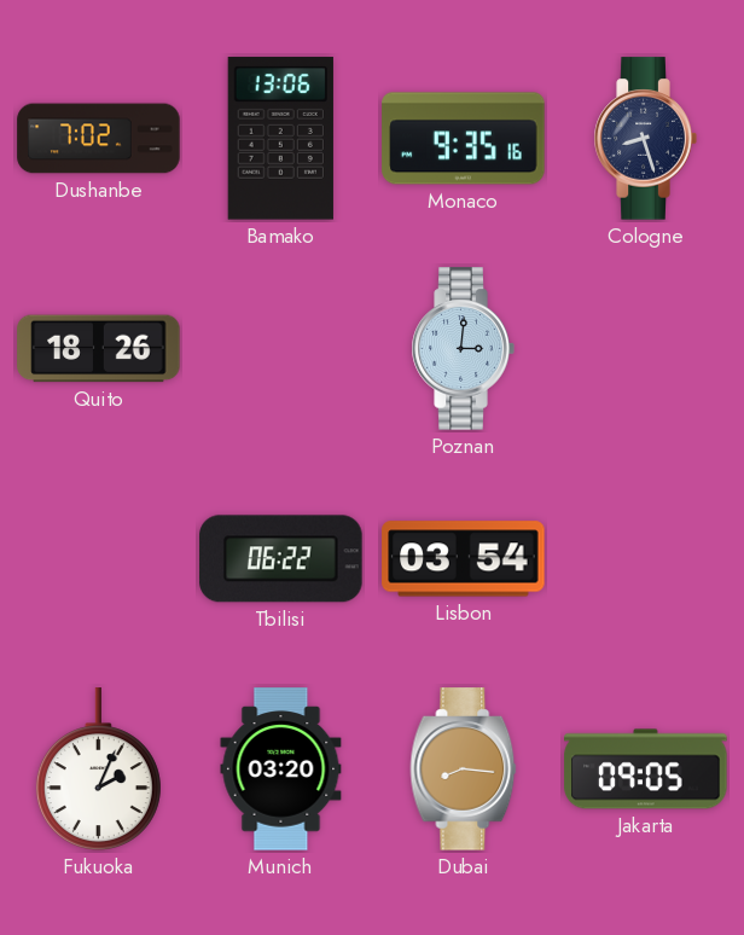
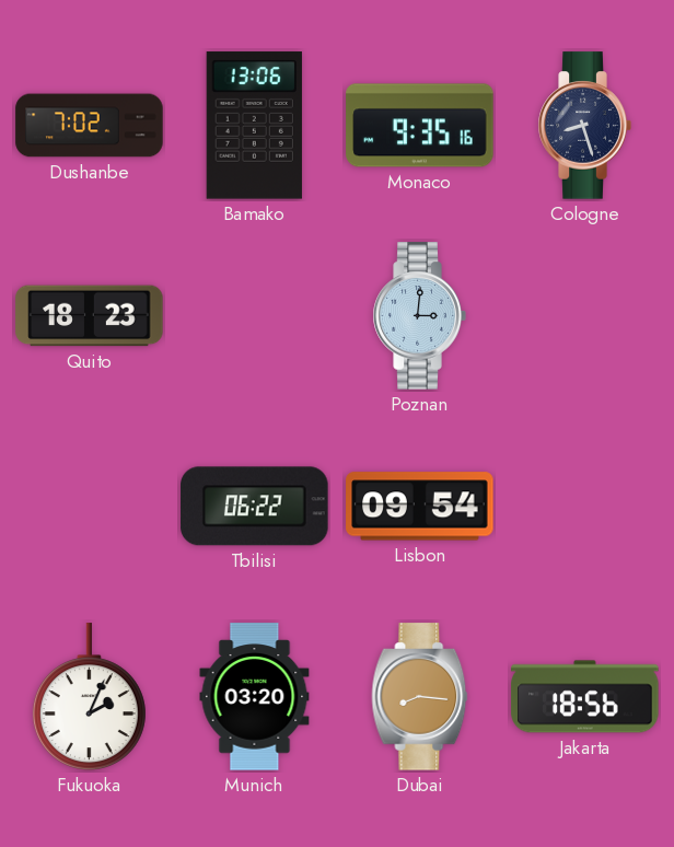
Quito: 18:26 -> 18:23
Lisbon: 03:54 -> 09:54
Jakarta: 09:05 -> 18:56
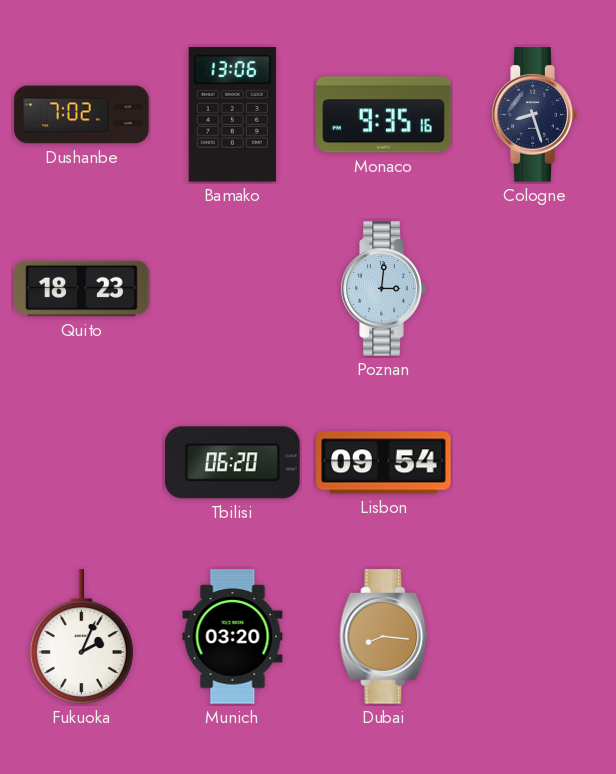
Tbilisi: 06:22 -> 06:20
Jakarta: 18:56 -> none
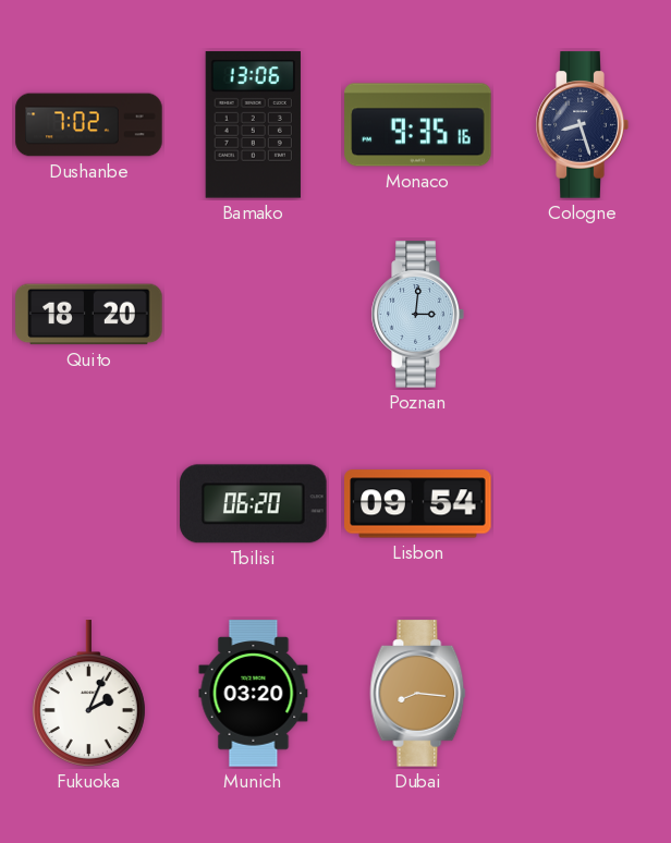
Quito: 18:23 -> 18:20
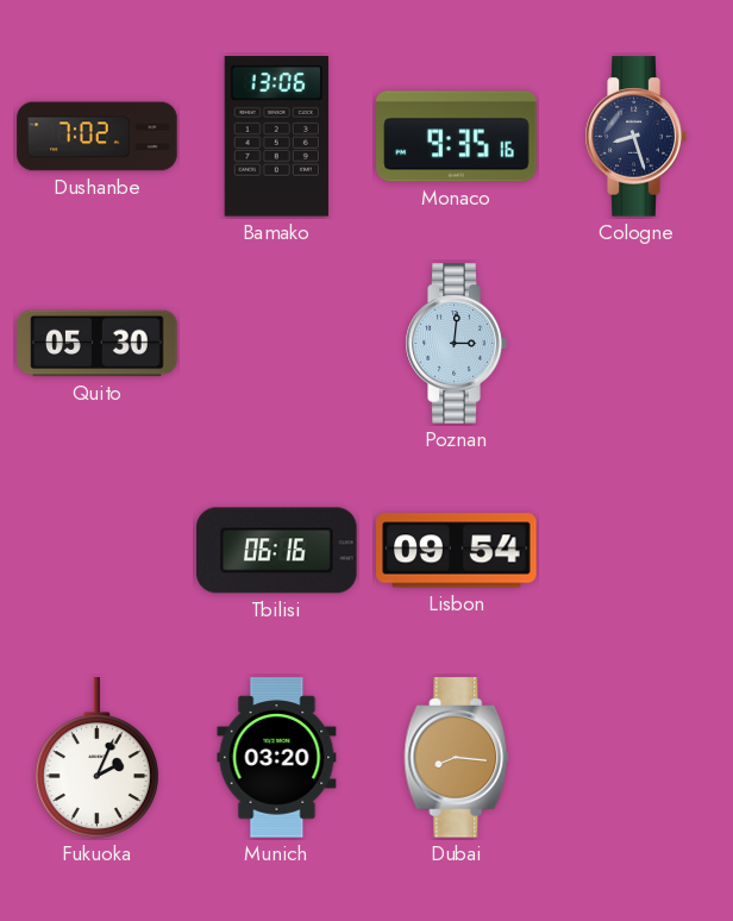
Quito: 18:20 -> 05:30
Tbilisi: 06:20 -> 06:16
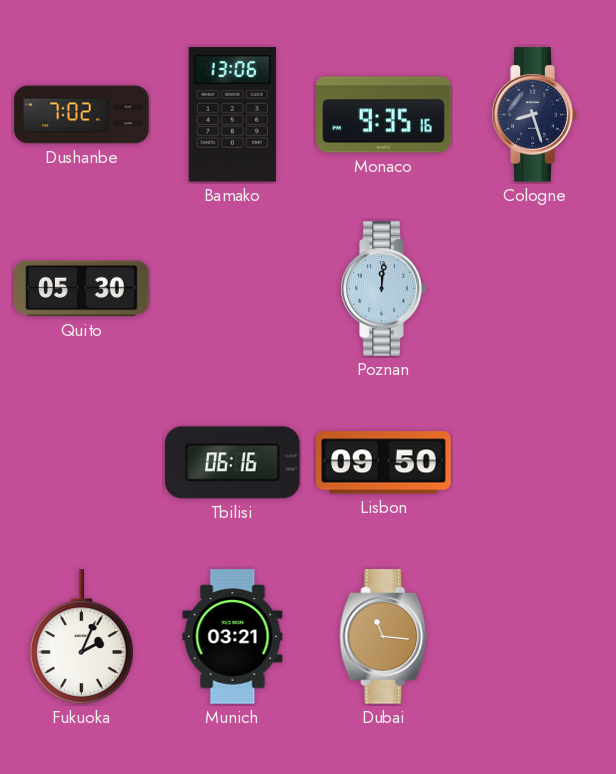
Poznan: 3:01 -> 12:01
Lisbon: 09:54 -> 09:50
Munich: 03:20 -> 03:21
Dubai: 8:16 -> 11:16
